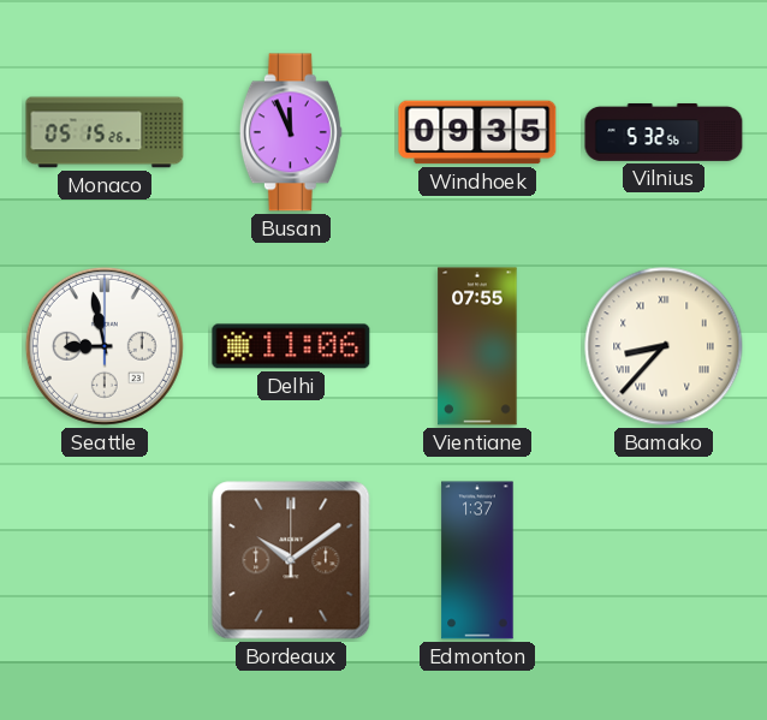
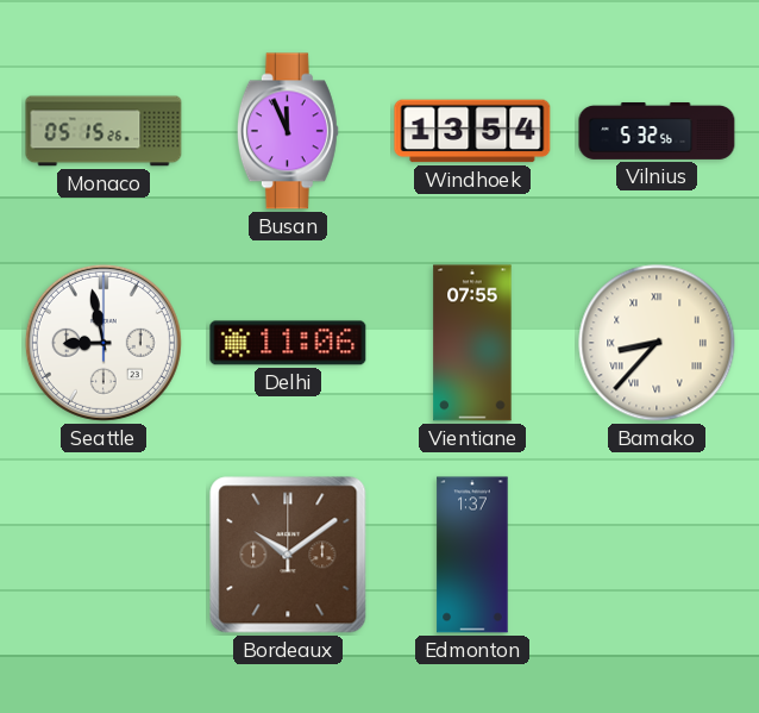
Windhoek: 09:35 -> 13:54
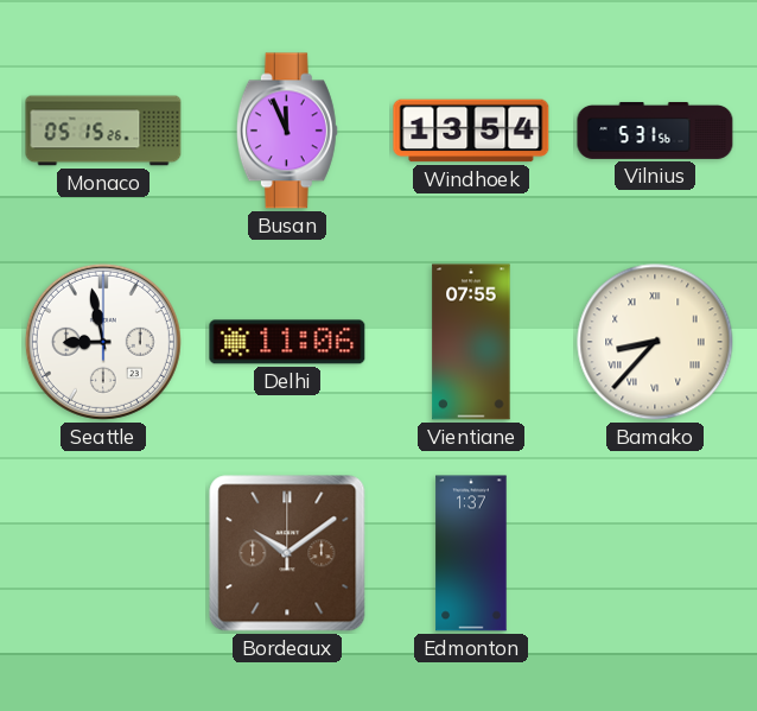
Vilnius: 5:32 -> 5:31
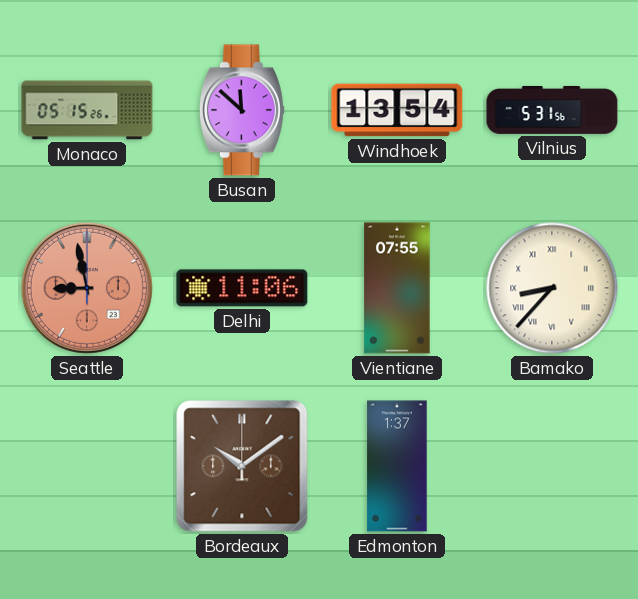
Busan: 11:56 -> 11:52
Seattle dial: white -> salmon
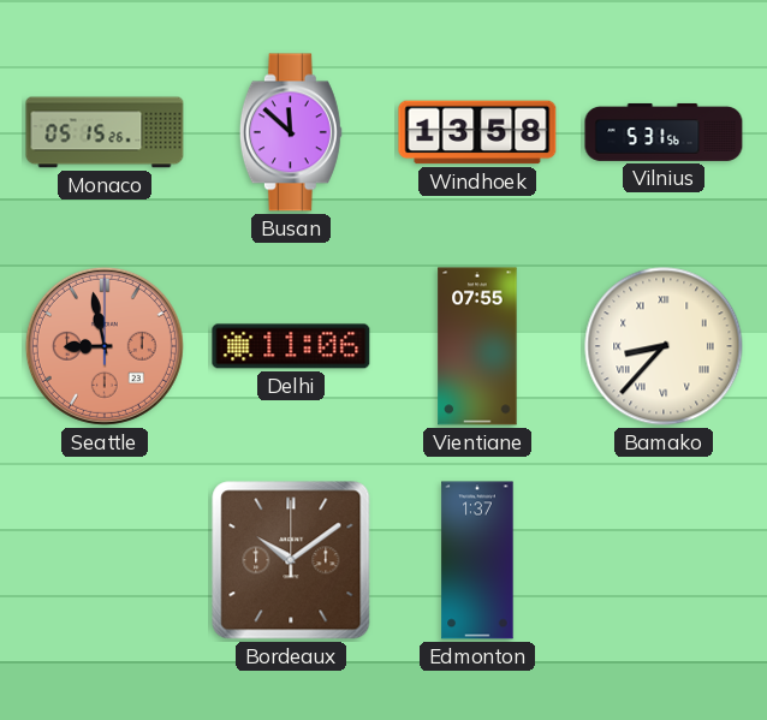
Windhoek: 13:54 -> 13:58
